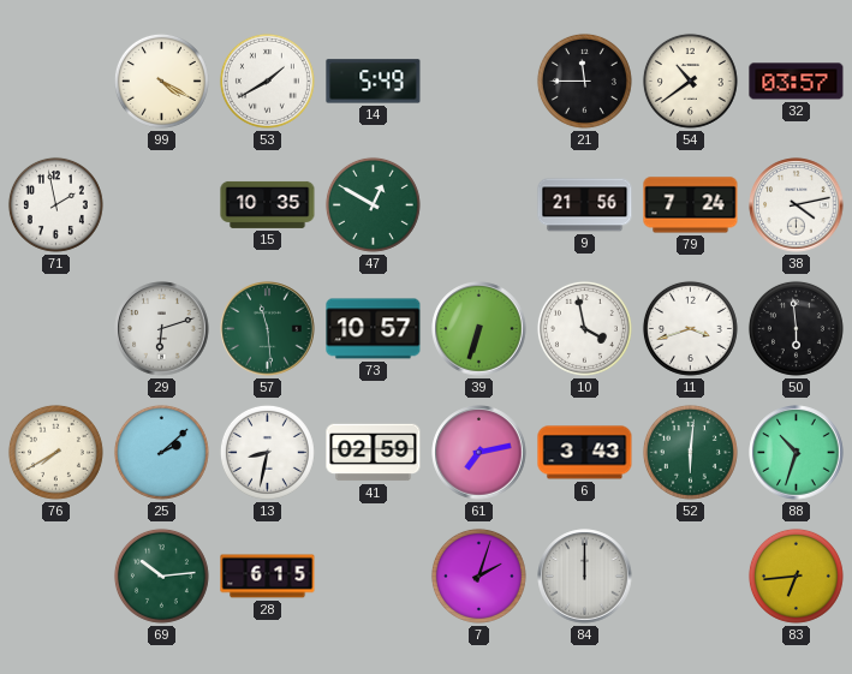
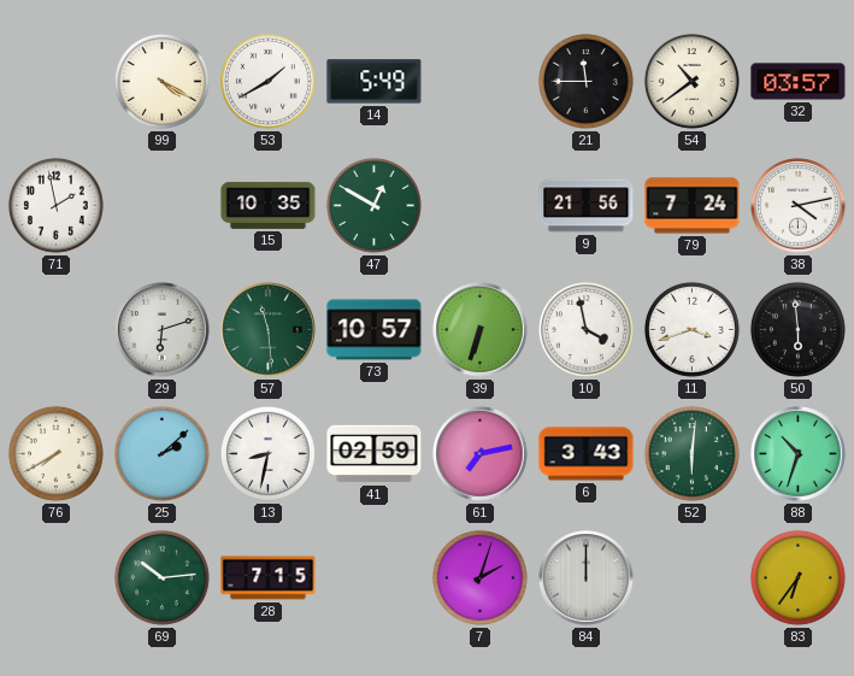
28: 6:15 -> 7:15
83: 6:44 -> 6:36
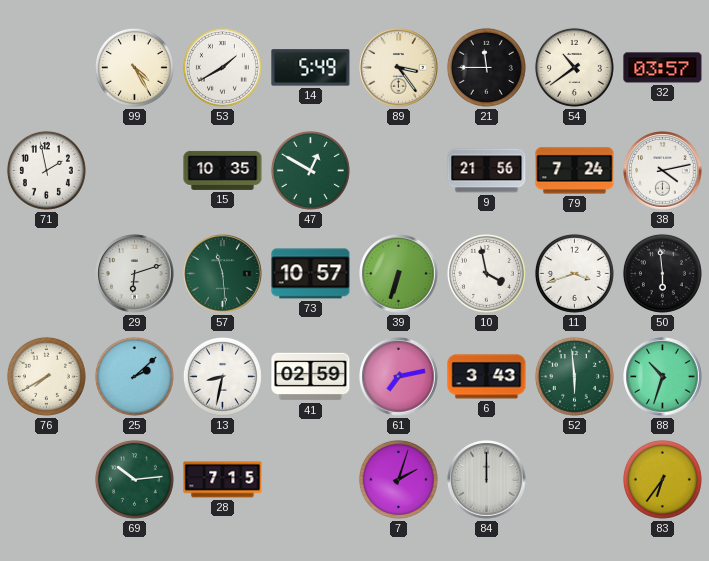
99: 4:20 -> 4:25
89: none -> 3:24
52: 6:01 -> 5:59
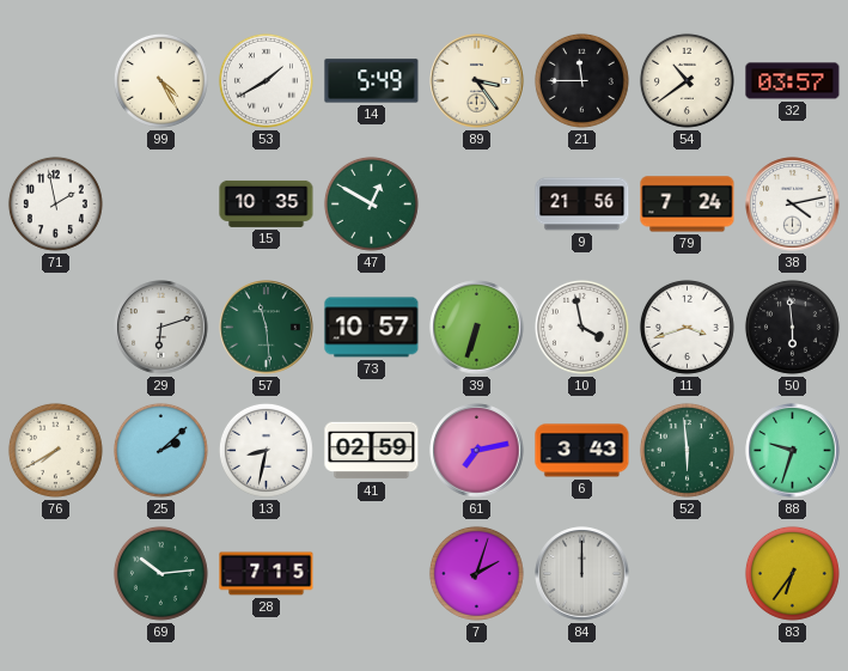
88: 10:33 -> 9:33
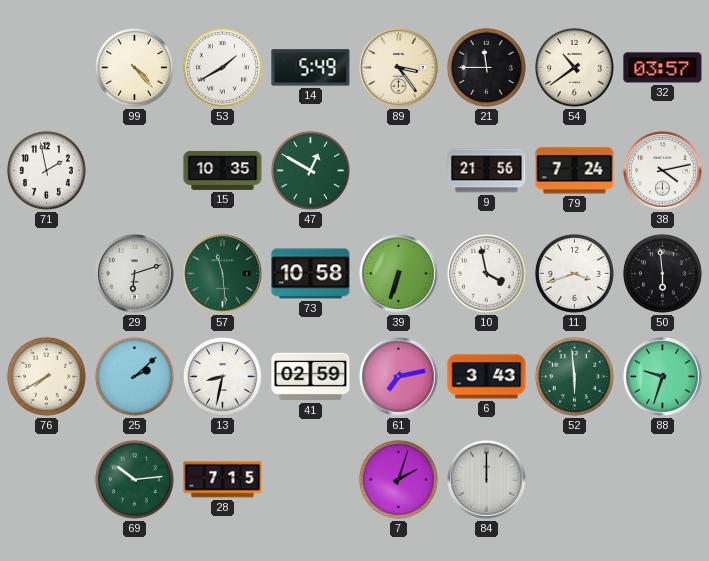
99: 4:25 -> 4:23
73: 10:57 -> 10:58
83: 6:36 -> none
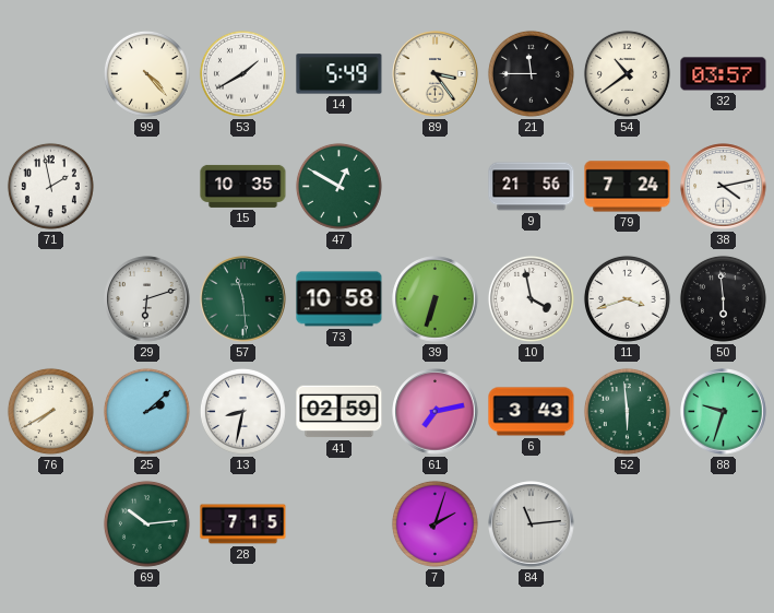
84: 12:00 -> 11:14
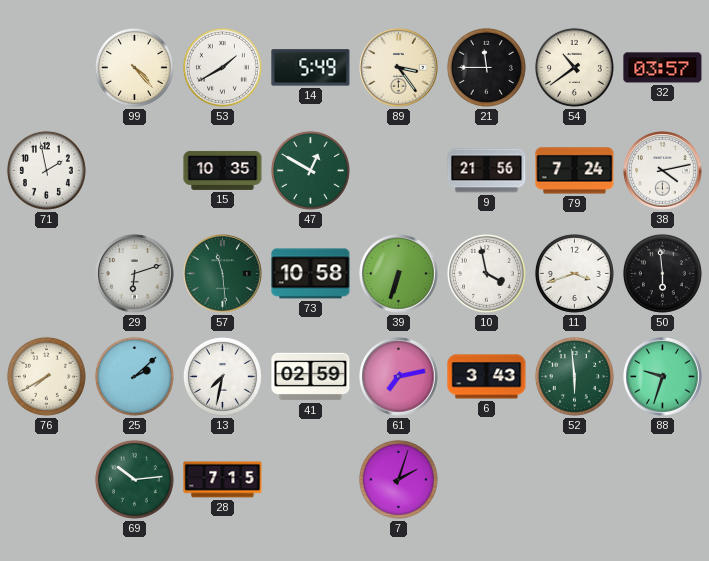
13: 8:32 -> 7:32
84: 11:14 -> none
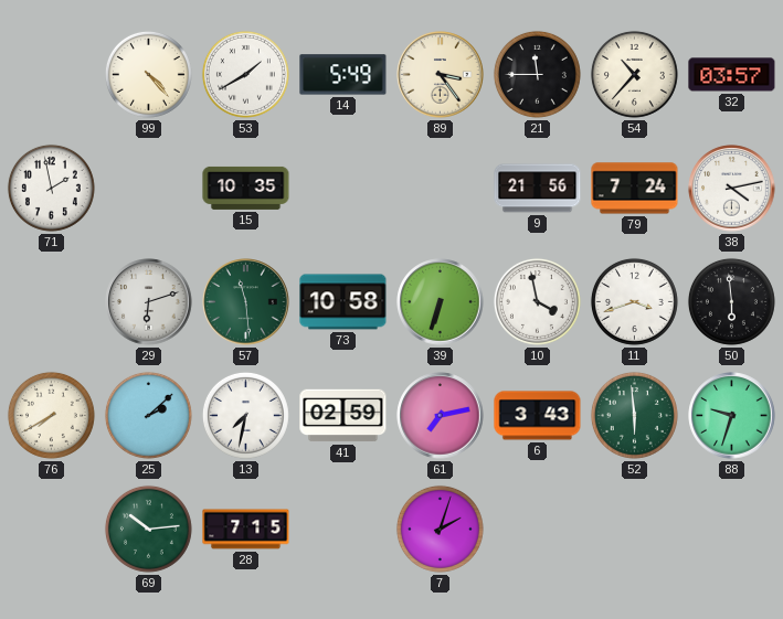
54: 10:39 -> 10:37
47: 12:50 -> none
